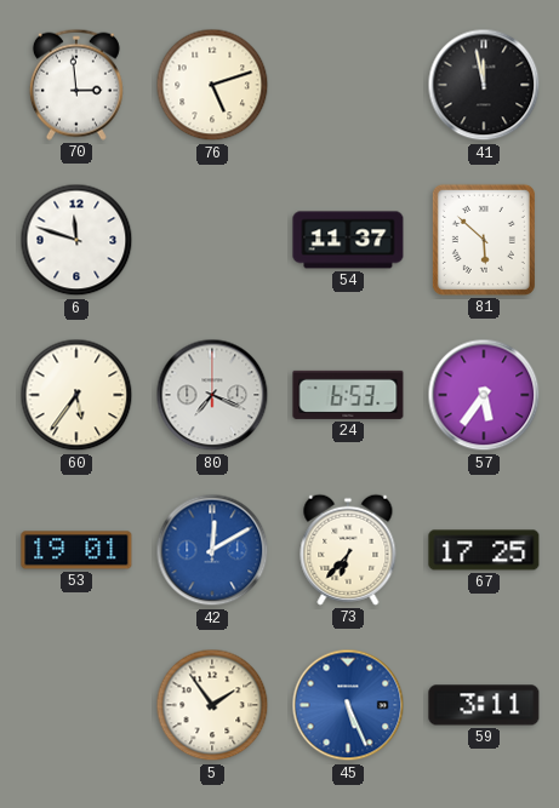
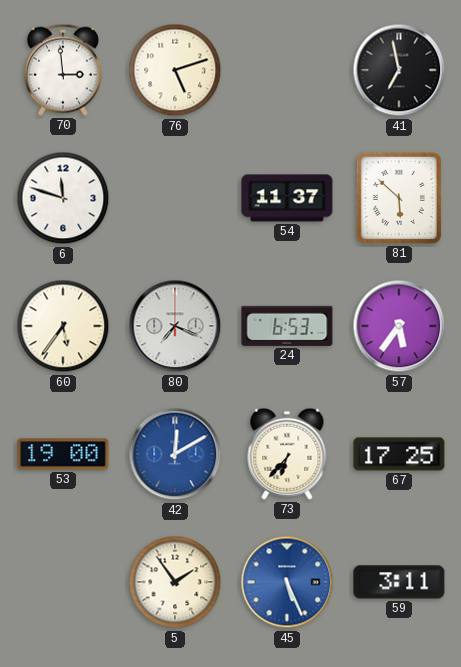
41: 11:58 -> 6:58
53: 19:01 -> 19:00
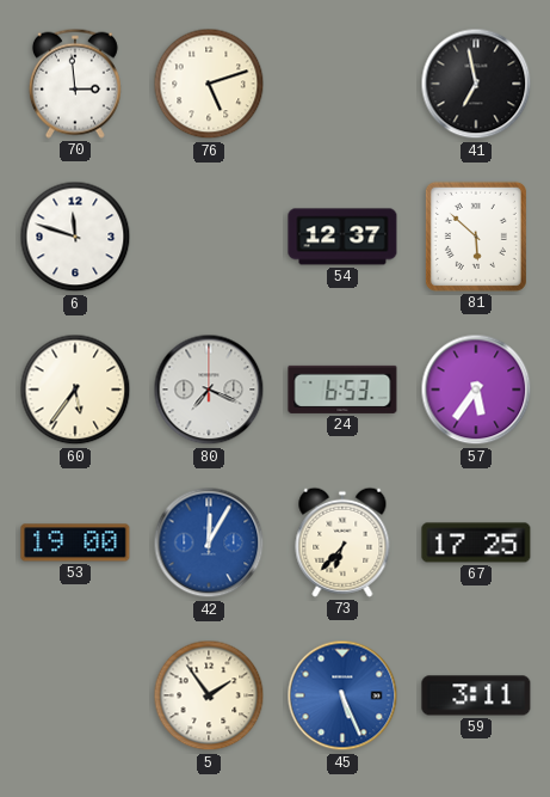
54: 11:37 -> 12:37
42: 12:10 -> 12:05
